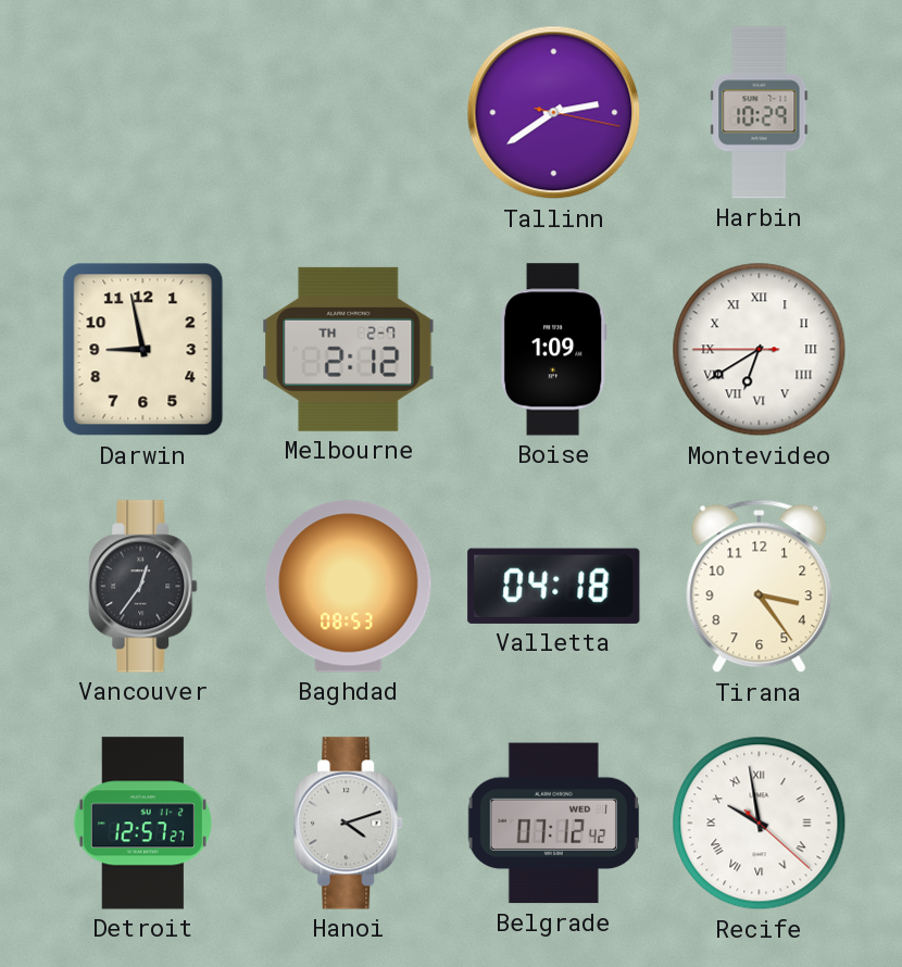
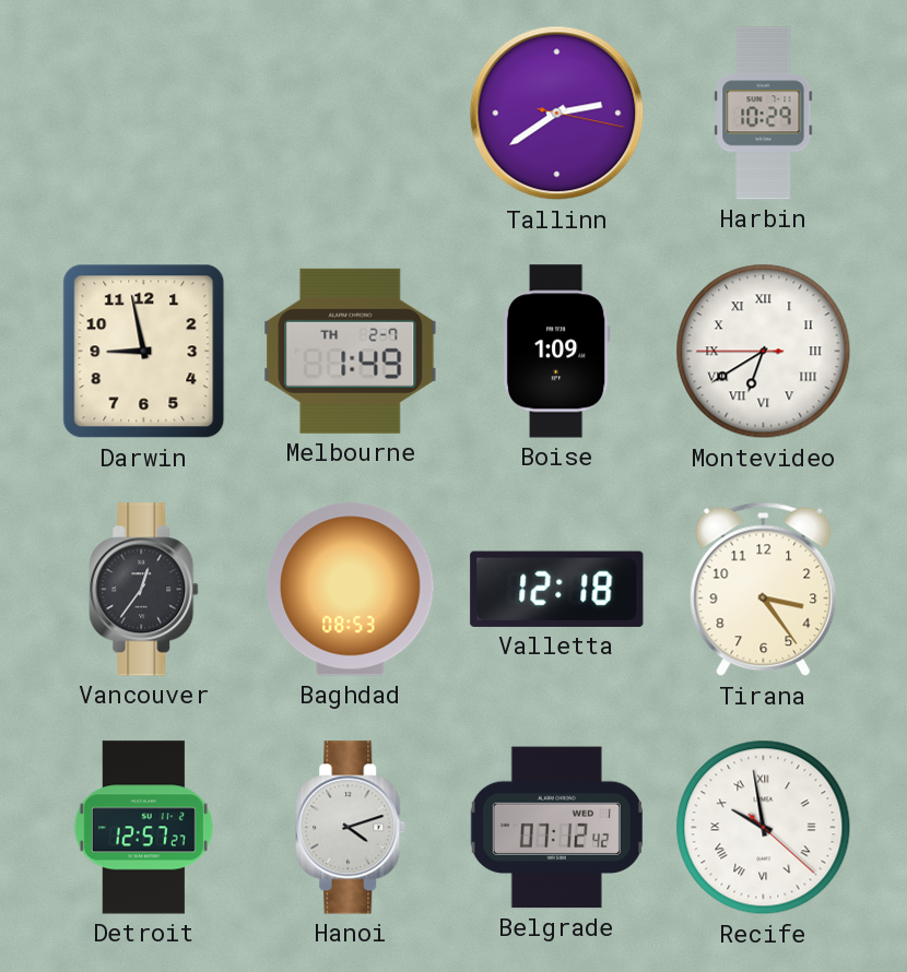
Melbourne: 2:12 -> 1:49
Valletta: 04:18 -> 12:18
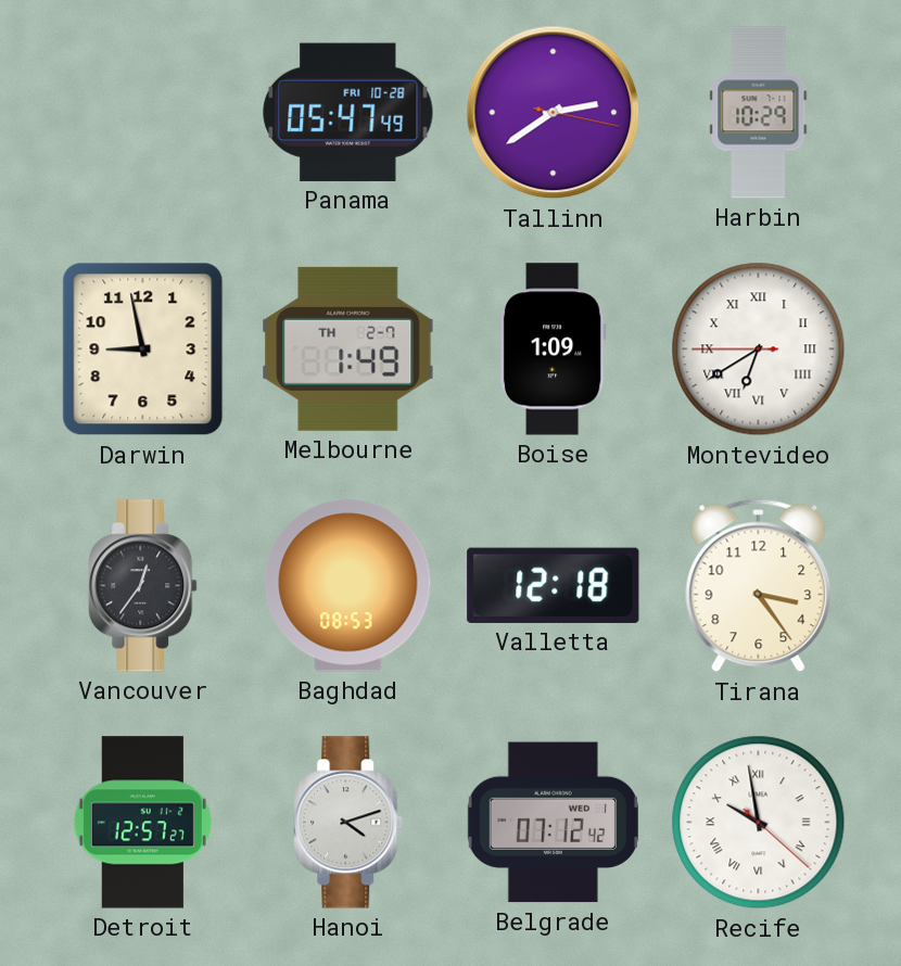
Panama: none -> 05:47
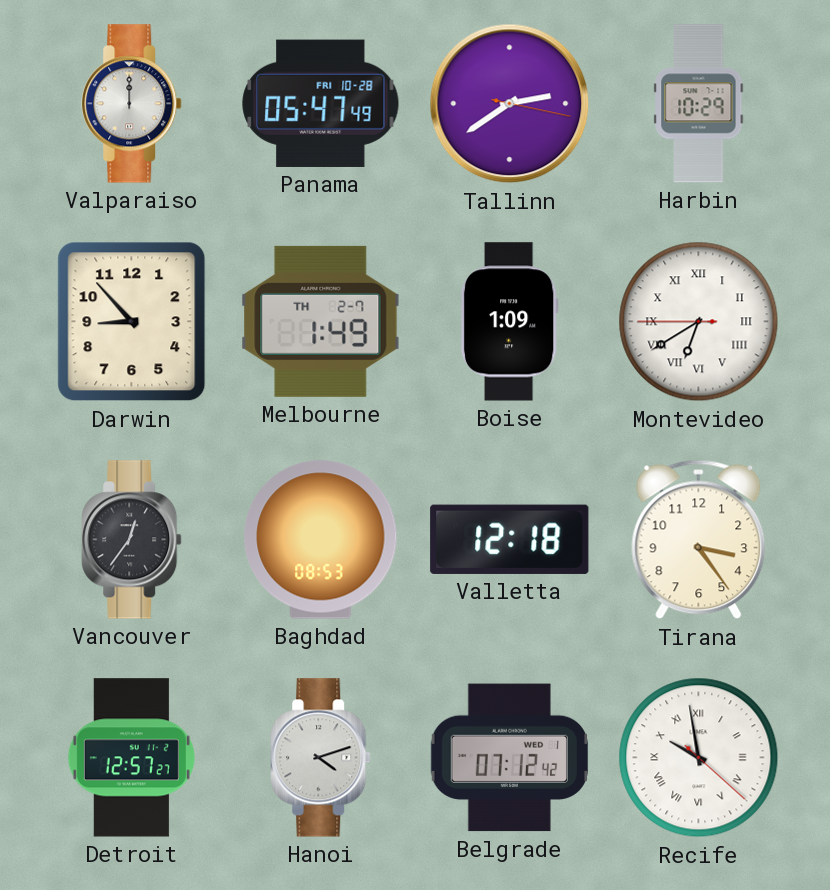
Valparaiso: none -> 12:00
Darwin: 8:58 -> 8:53
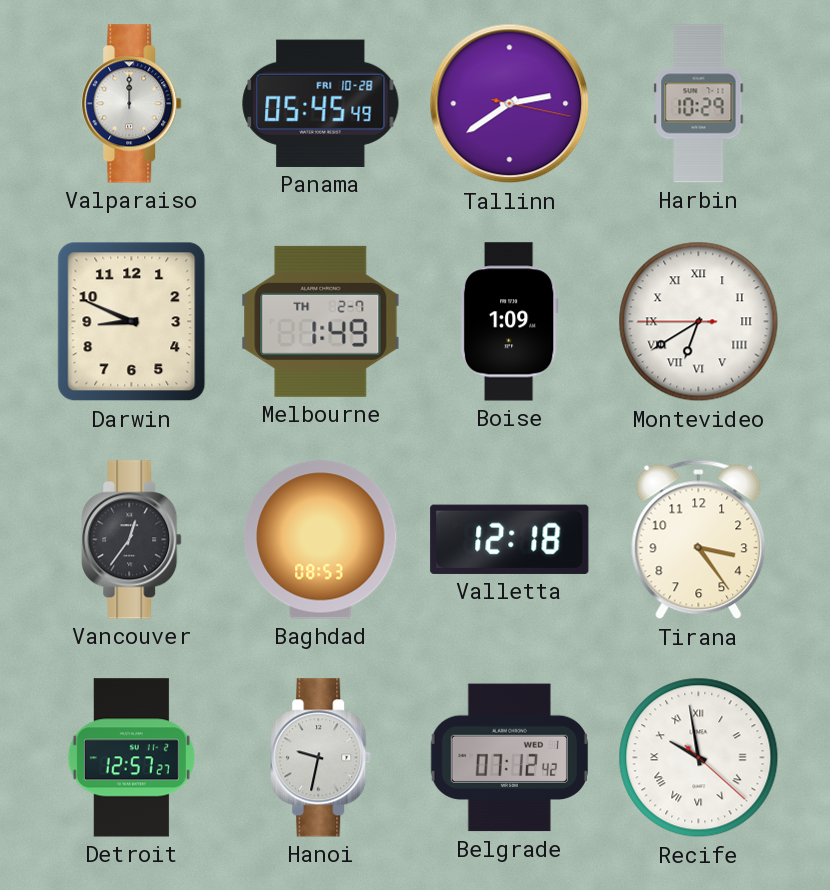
Panama: 05:47 -> 05:45
Darwin: 8:53 -> 8:49
Hanoi: 4:12 -> 9:32
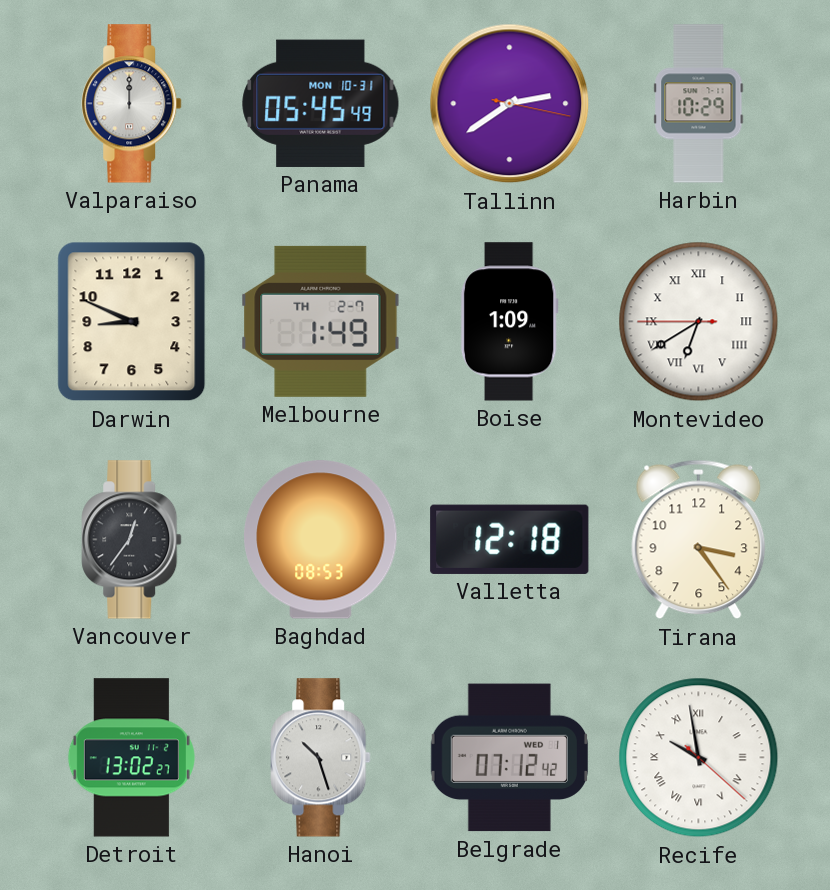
Panama date: FRI 10-28 -> MON 10-31
Detroit: 12:57 -> 13:02
Hanoi: 9:32 -> 10:27
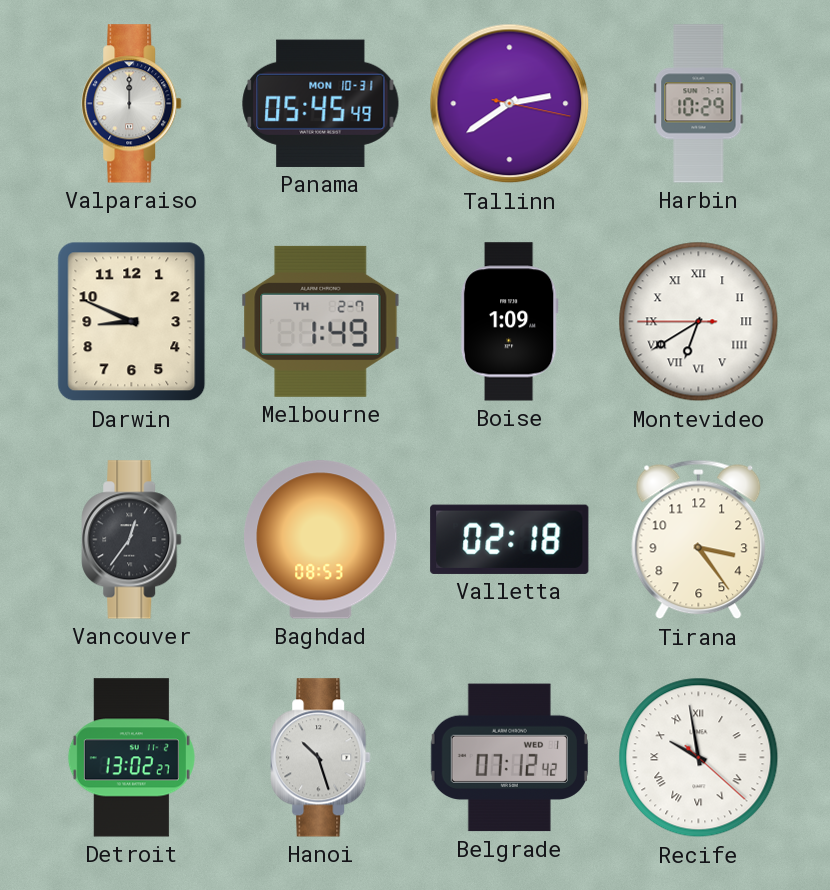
Valletta: 12:18 -> 02:18
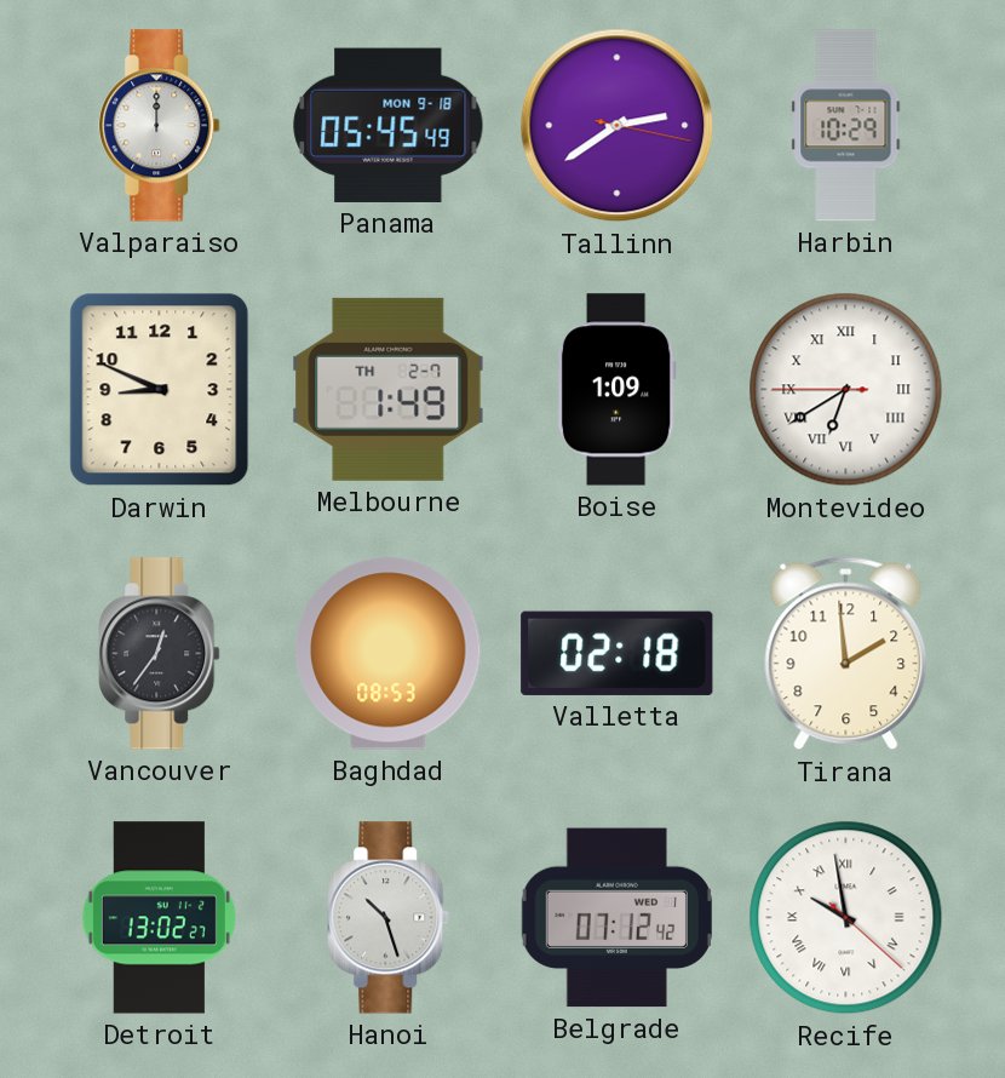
Panama date: MON 10-31 -> MON 9-18
Tirana: 3:24 -> 1:59
